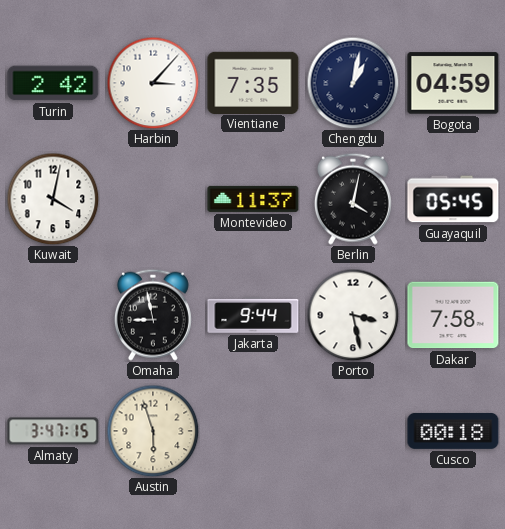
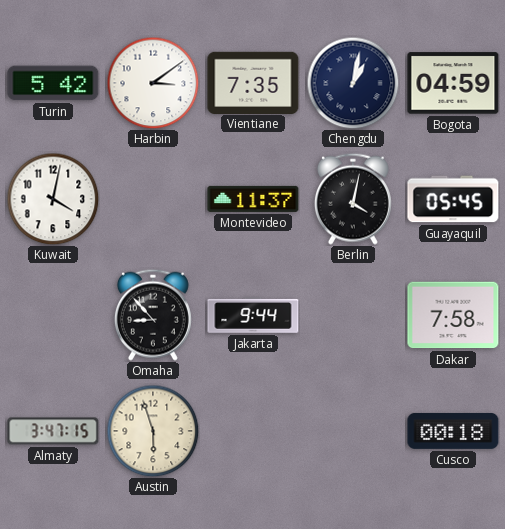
Turin: 2:42 -> 5:42
Harbin: 3:07 -> 3:09
Omaha: 8:58 -> 8:53
Porto: 3:28 -> none
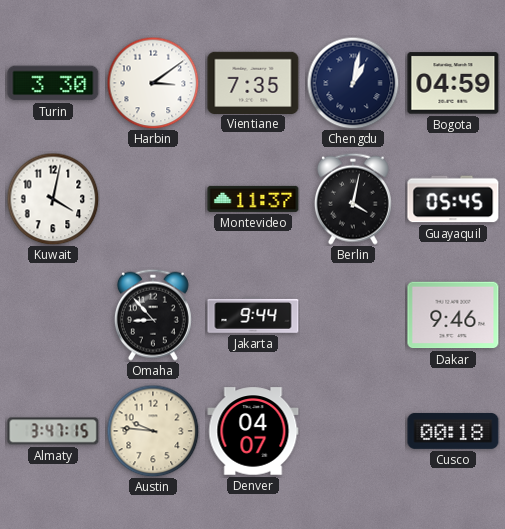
Turin: 5:42 -> 3:30
Dakar: 7:58 -> 9:46
Austin: 5:57 -> 9:46
Denver: none -> 04:07
